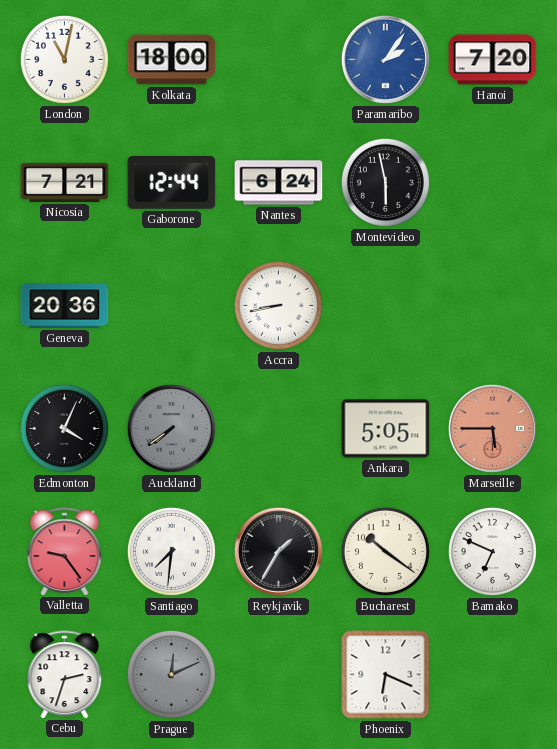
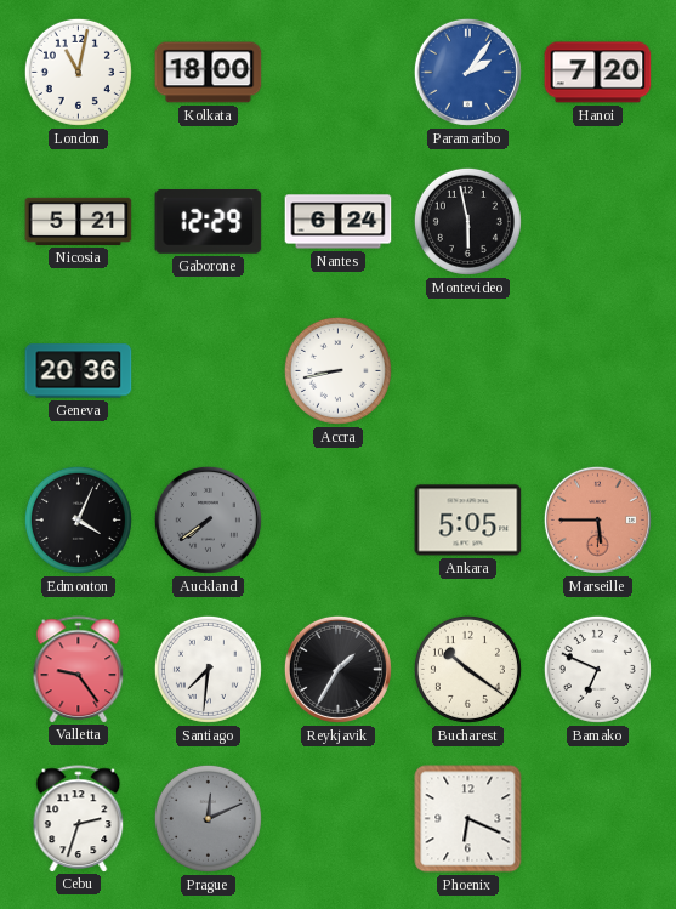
Nicosia: 7:21 -> 5:21
Gaborone: 12:44 -> 12:29
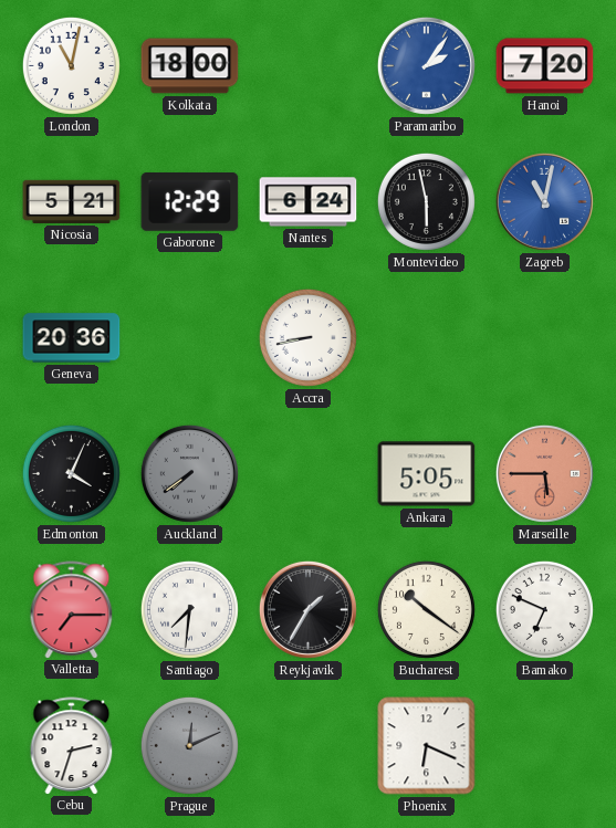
Zagreb: none -> 11:02
Valletta: 9:24 -> 7:15
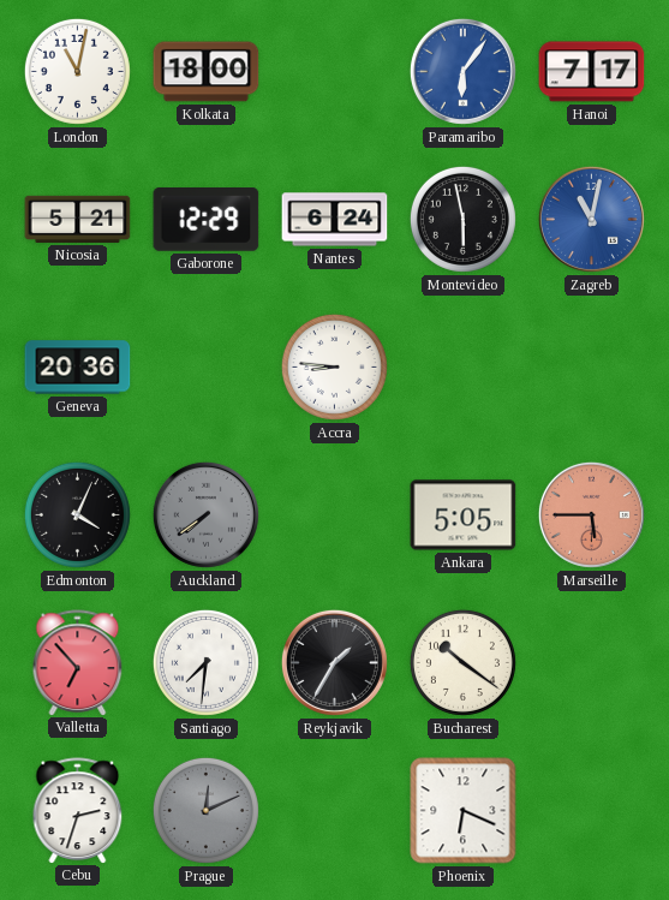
Paramaribo: 2:06 -> 6:06
Hanoi: 7:20 -> 7:17
Accra: 8:43 -> 8:46
Valletta: 7:15 -> 6:53
Bamako: 6:49 -> none
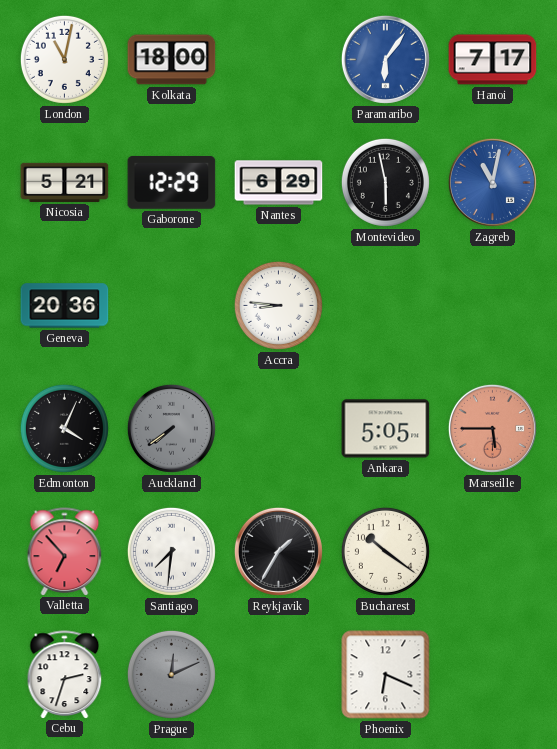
Nantes: 6:24 -> 6:29
